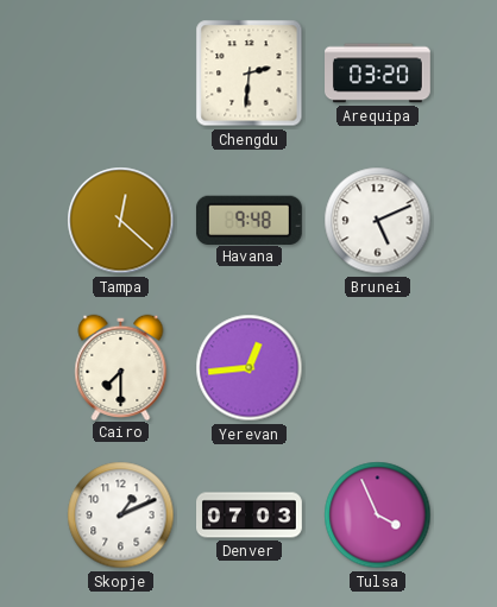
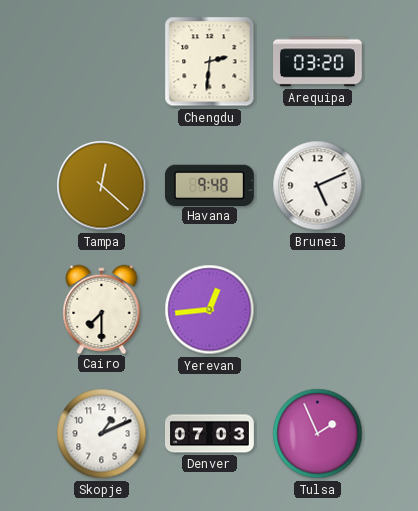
Tulsa: 3:56 -> 1:56
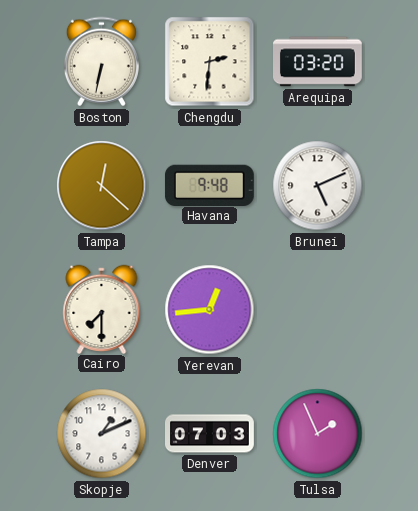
Boston: none -> 6:32
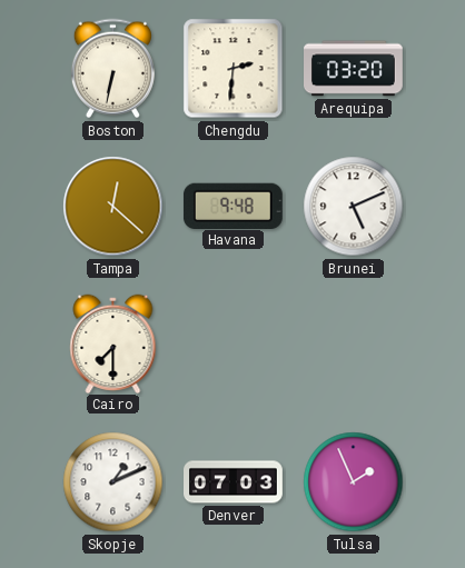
Yerevan: 12:44 -> none
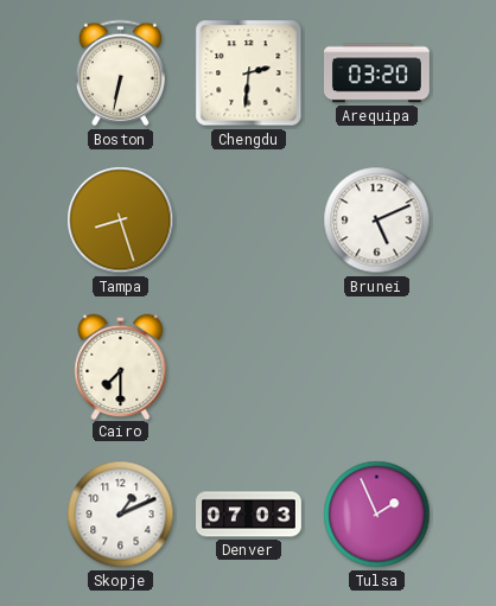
Tampa: 12:22 -> 8:27
Havana: 9:48 -> none
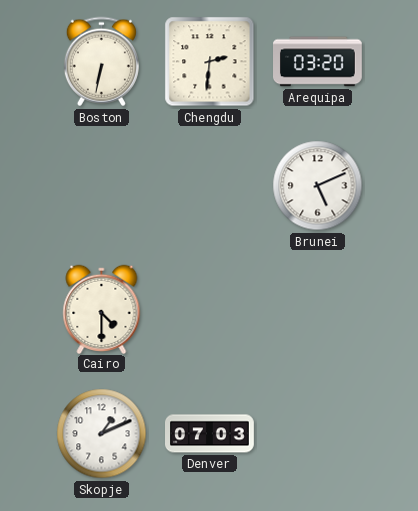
Tampa: 8:27 -> none
Cairo: 7:30 -> 4:30
Tulsa: 1:56 -> none
